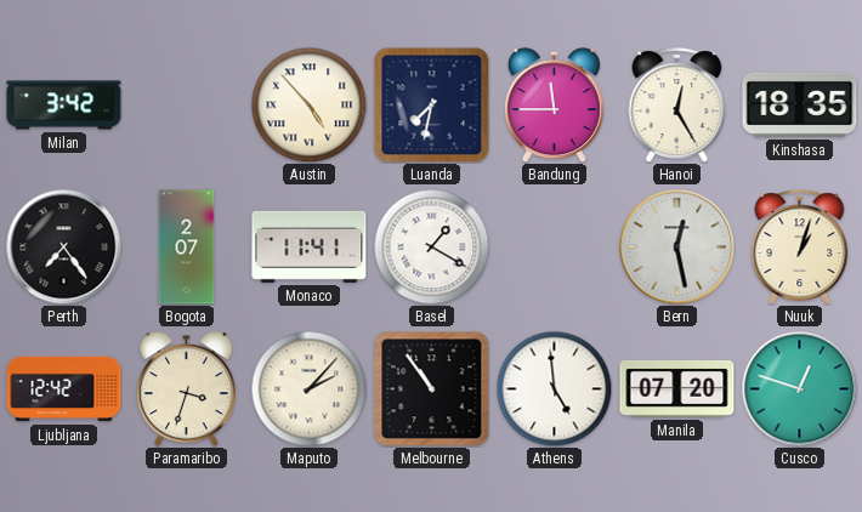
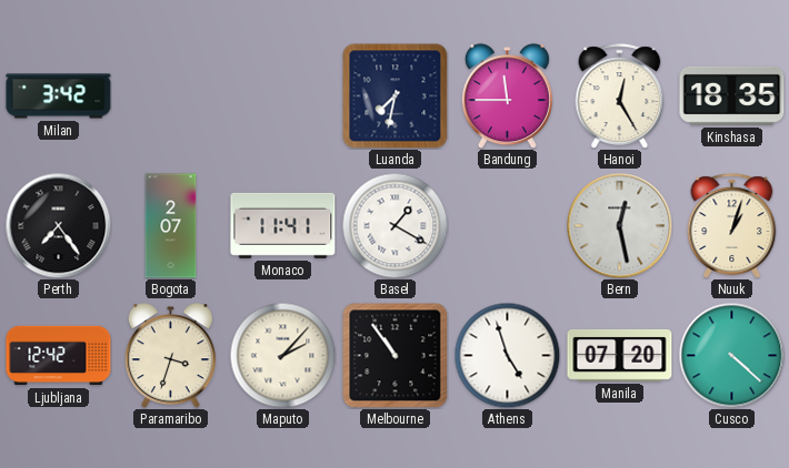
Austin: 4:53 -> none
Athens: 4:59 -> 4:57
Cusco: 12:48 -> 4:22
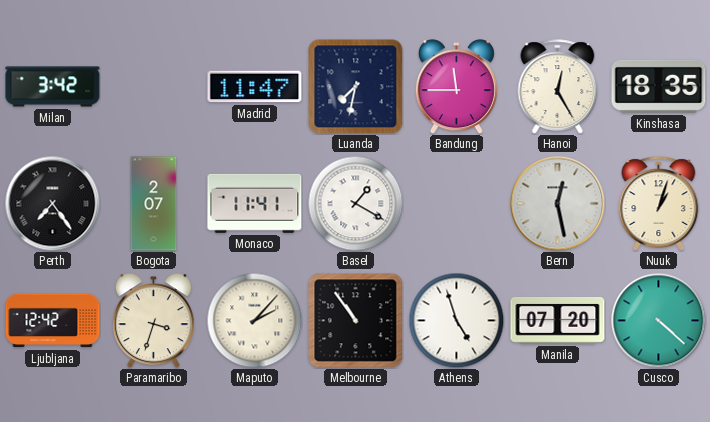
Madrid: none -> 11:47
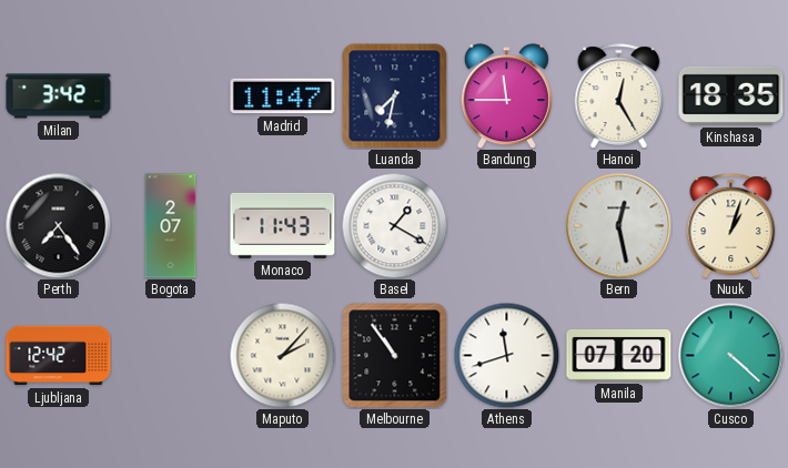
Monaco: 11:41 -> 11:43
Paramaribo: 3:33 -> none
Athens: 4:57 -> 11:42
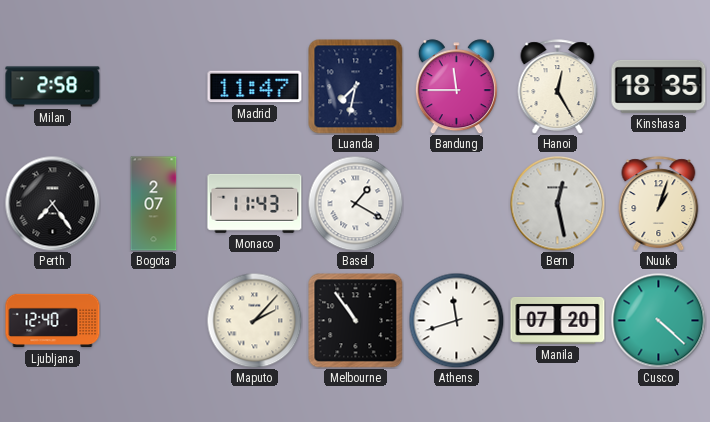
Milan: 3:42 -> 2:58
Ljubljana: 12:42 -> 12:40
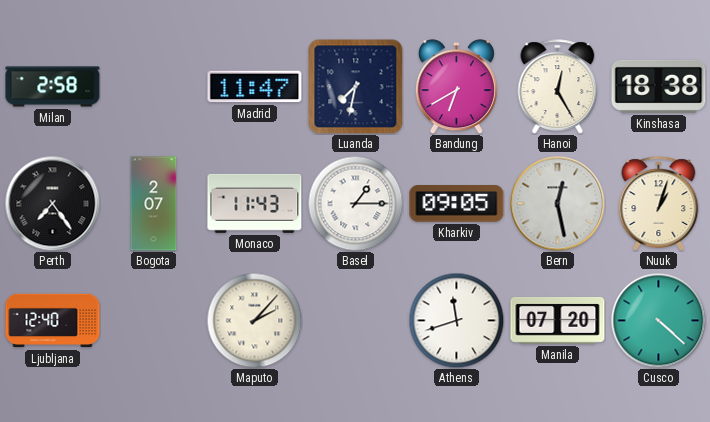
Bandung: 11:45 -> 6:40
Kinshasa: 18:35 -> 18:38
Basel: 1:20 -> 1:15
Kharkiv: none -> 09:05
Melbourne: 10:54 -> none
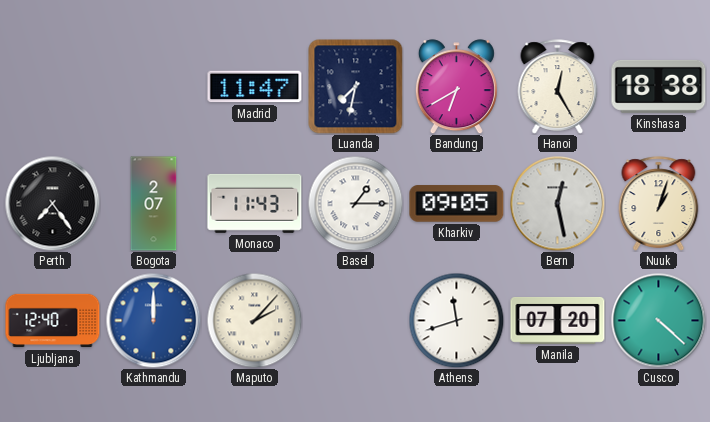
Milan: 2:58 -> none
Kathmandu: none -> 12:00
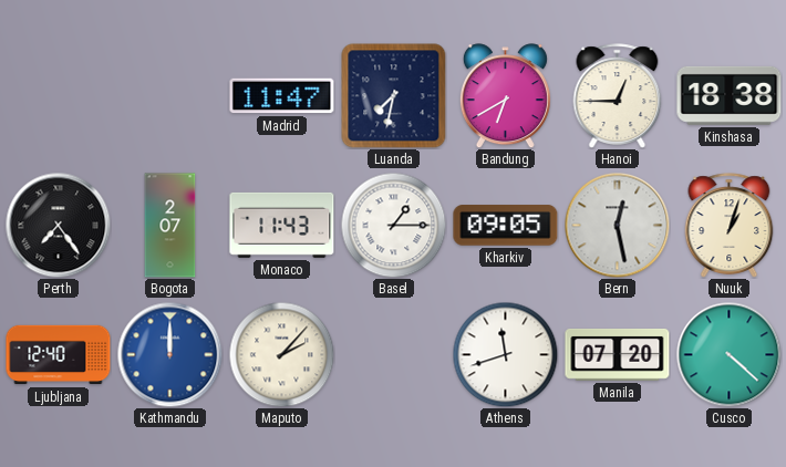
Hanoi: 12:25 -> 12:45
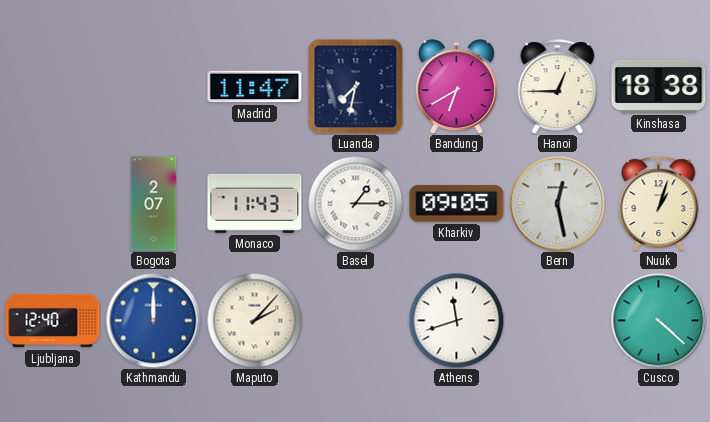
Perth: 7:24 -> none
Manila: 07:20 -> none
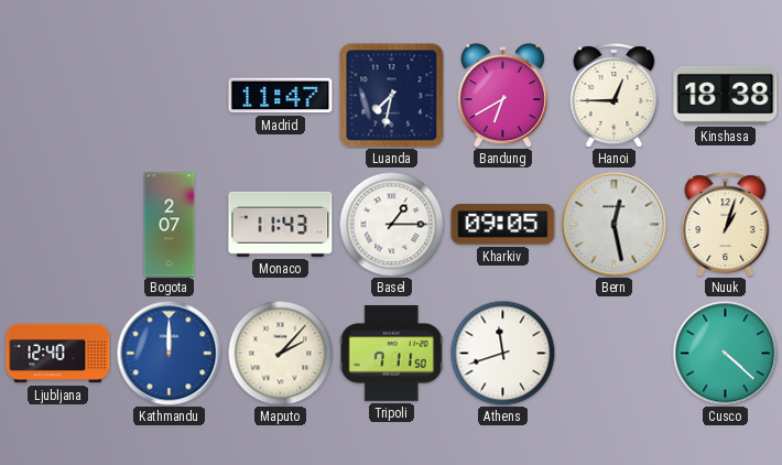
Tripoli: none -> 7:11
